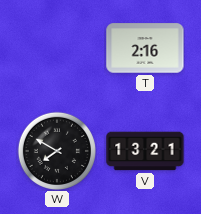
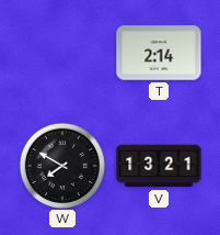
T: 2:16 -> 2:14
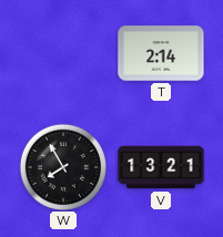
W: 7:50 -> 7:55
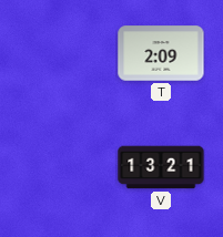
T: 2:14 -> 2:09
W: 7:55 -> none
